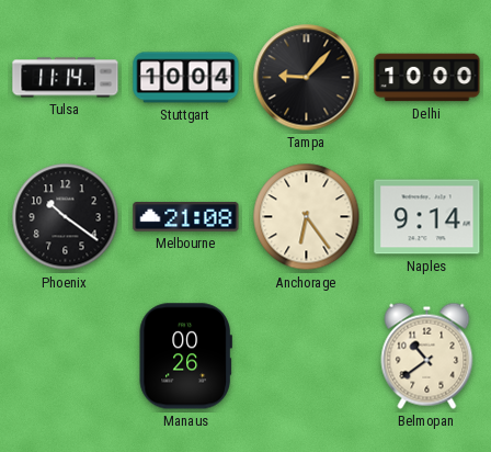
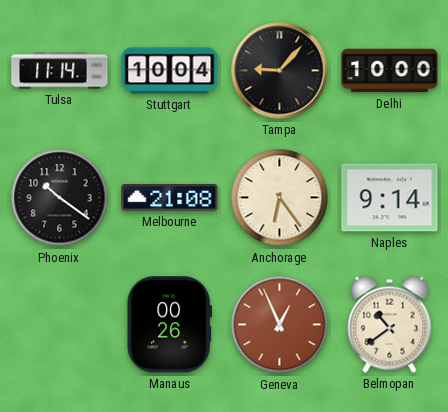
Geneva: none -> 12:56
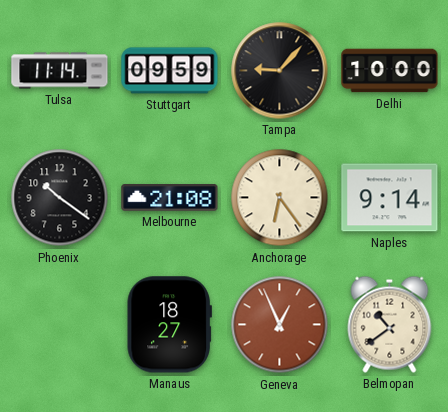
Stuttgart: 10:04 -> 09:59
Manaus: 00:26 -> 18:27
